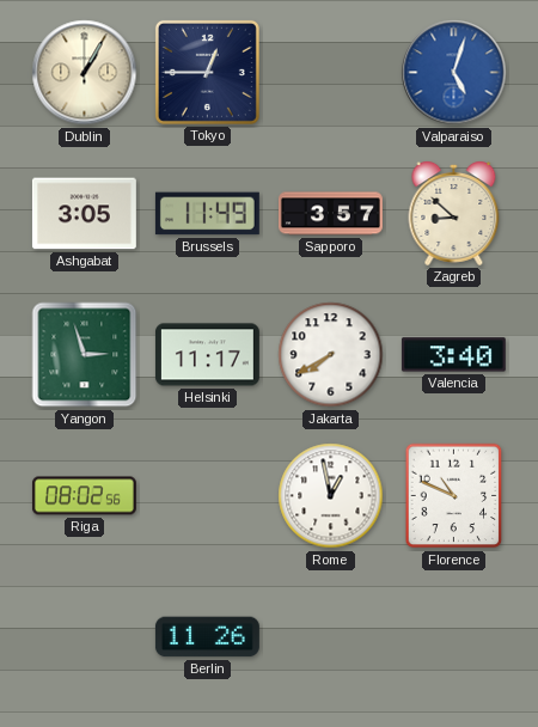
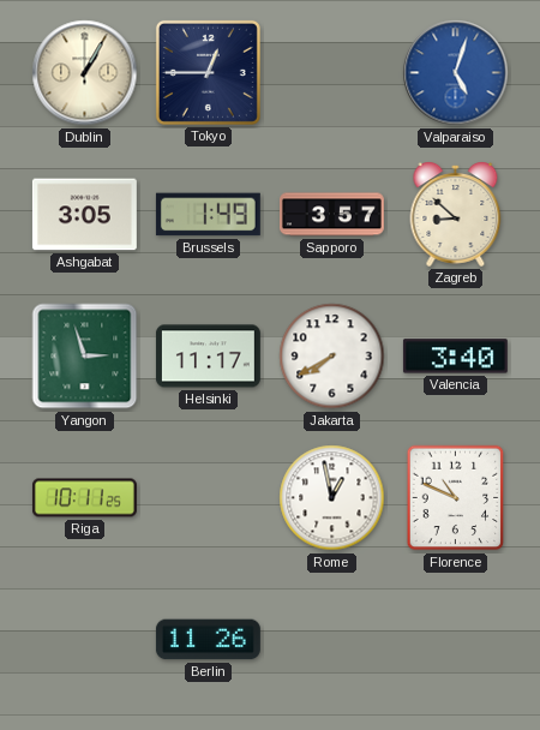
Brussels: 11:49 -> 1:49
Riga: 08:02 -> 10:11
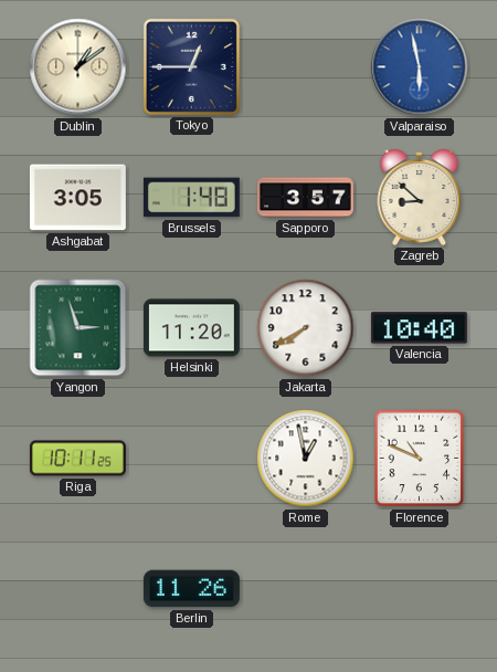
Dublin: 1:05 -> 1:09
Valparaiso: 5:03 -> 5:58
Brussels: 1:49 -> 1:48
Helsinki: 11:17 -> 11:20
Valencia: 3:40 -> 10:40
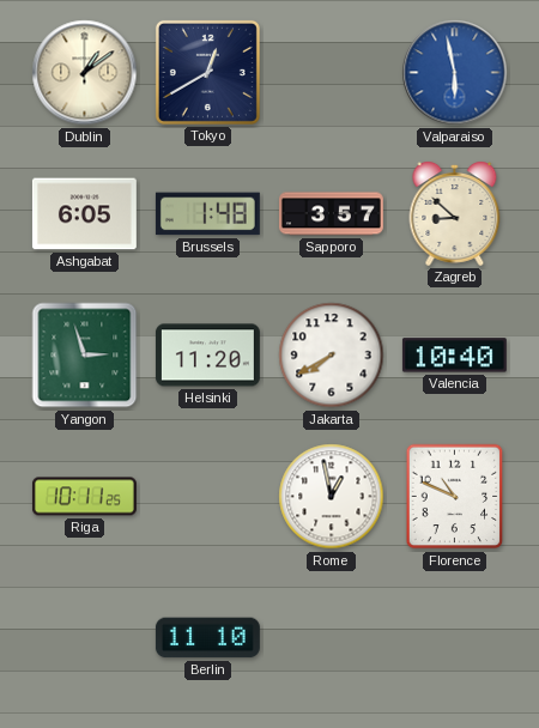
Tokyo: 12:45 -> 12:40
Ashgabat: 3:05 -> 6:05
Berlin: 11:26 -> 11:10
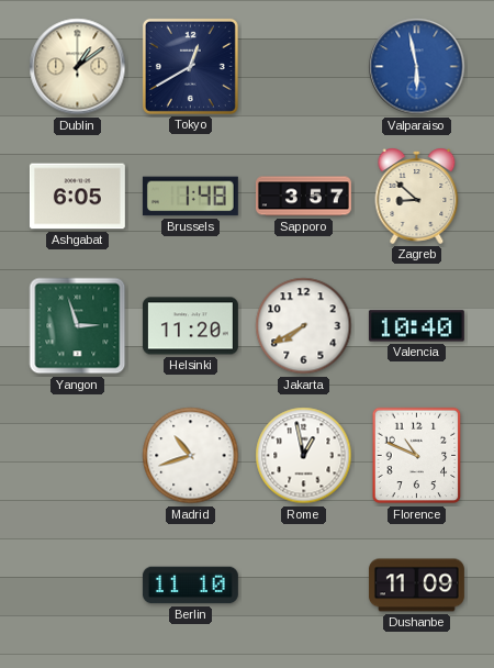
Riga: 10:11 -> none
Madrid: none -> 10:42
Dushanbe: none -> 11:09
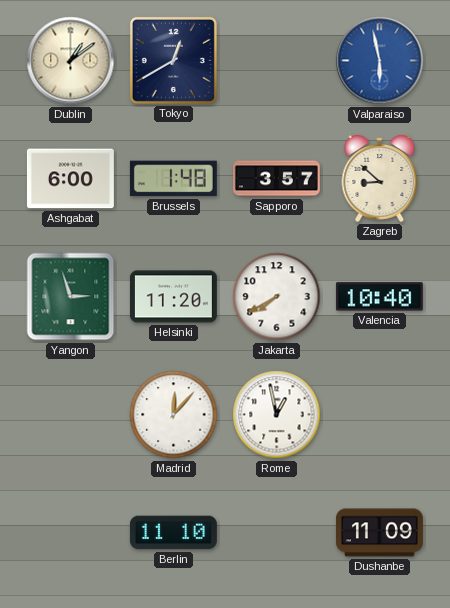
Ashgabat: 6:05 -> 6:00
Madrid: 10:42 -> 12:07
Florence: 10:49 -> none
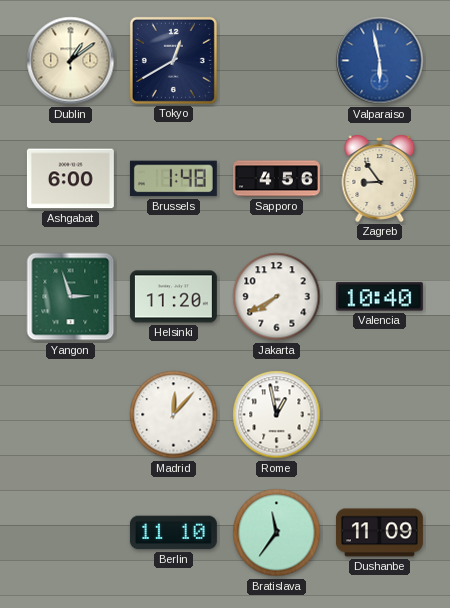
Sapporo: 3:57 -> 4:56
Zagreb: 8:52 -> 8:54
Bratislava: none -> 11:36
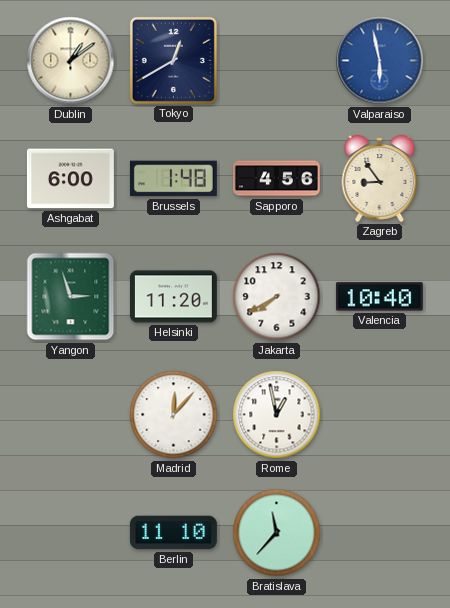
Bratislava: 11:36 -> 11:37
Dushanbe: 11:09 -> none
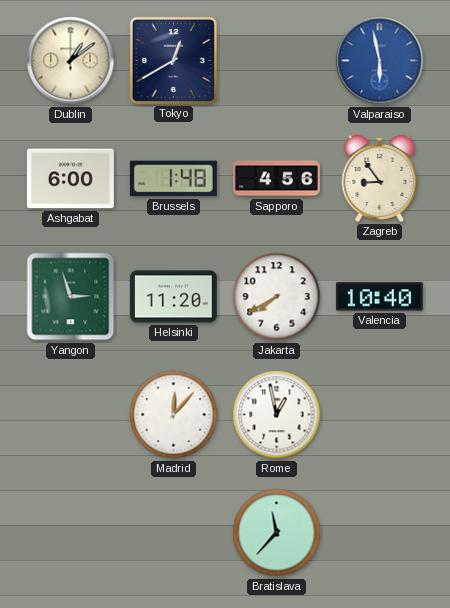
Berlin: 11:10 -> none
